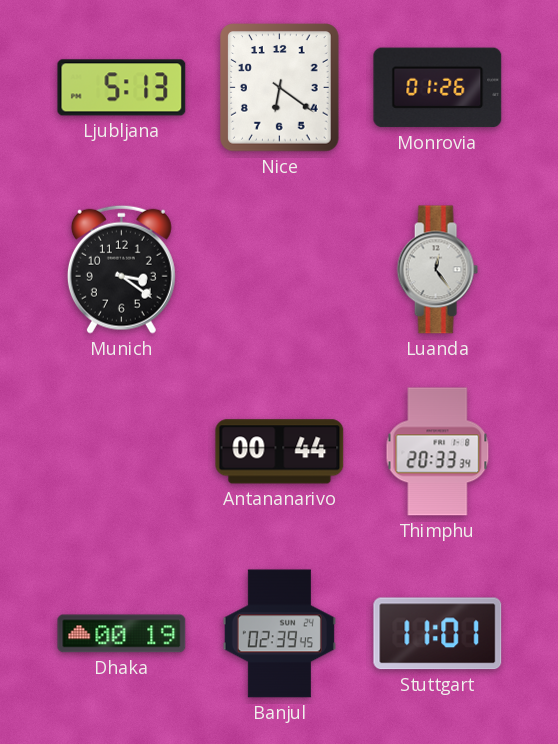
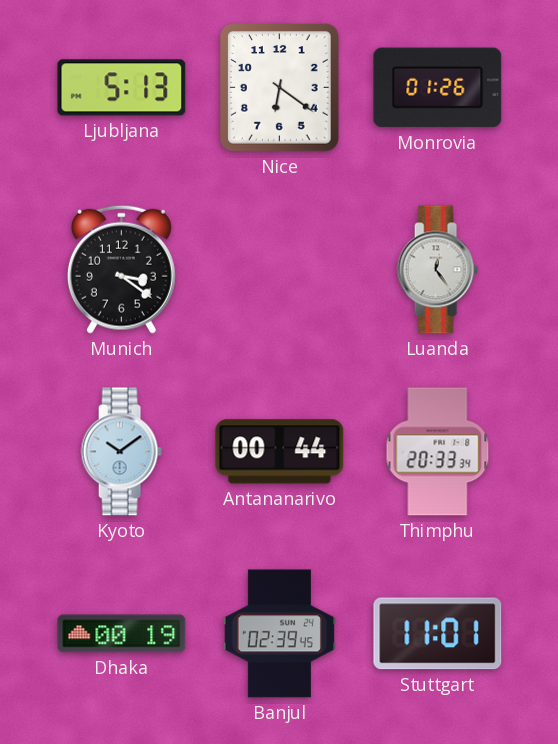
Kyoto: none -> 10:09
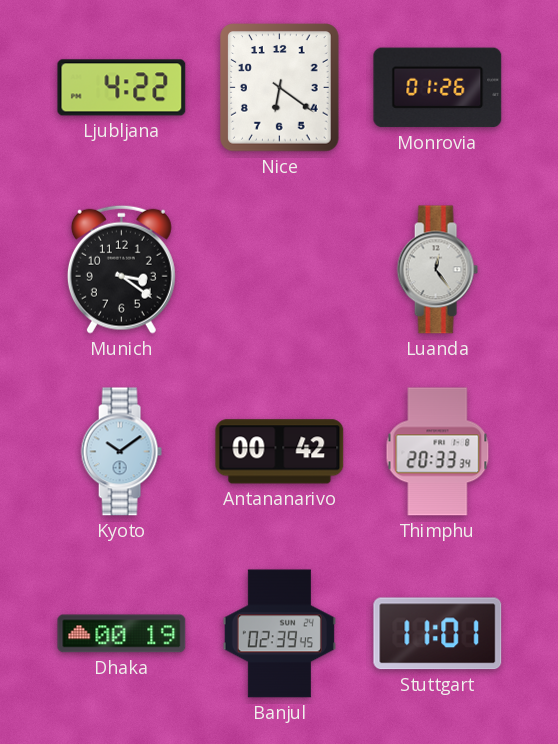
Ljubljana: 5:13 -> 4:22
Antananarivo: 00:44 -> 00:42
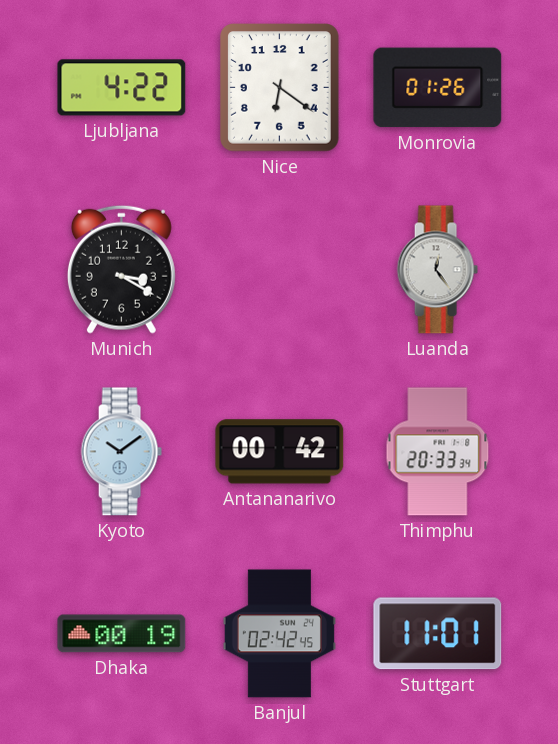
Munich: 3:21 -> 3:20
Banjul: 02:39 -> 02:42
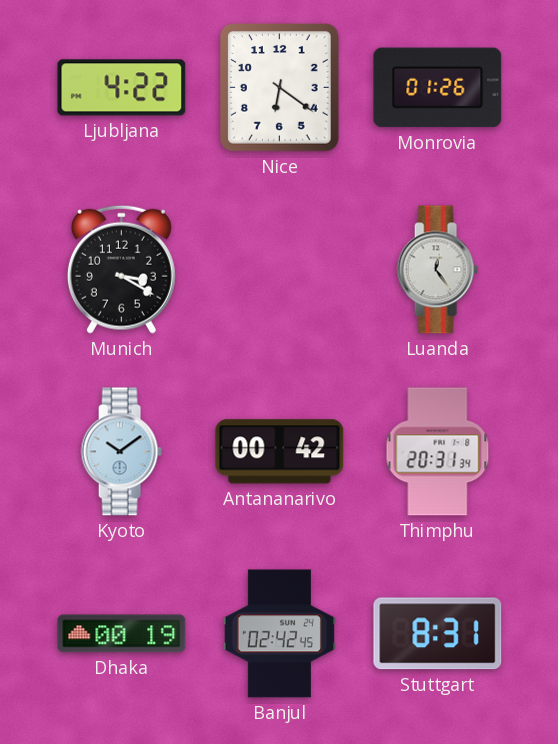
Thimphu: 20:33 -> 20:31
Stuttgart: 11:01 -> 8:31
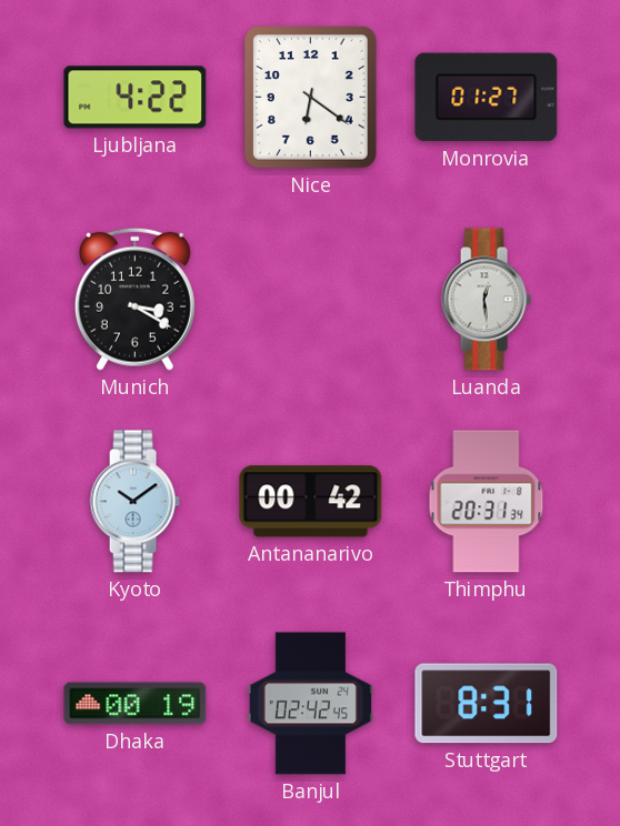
Monrovia: 01:26 -> 01:27
Luanda: 12:24 -> 12:29
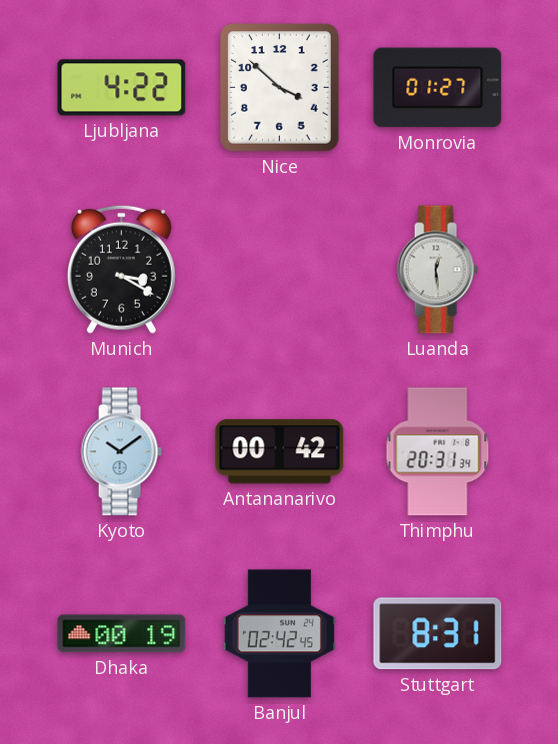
Nice: 6:21 -> 3:52
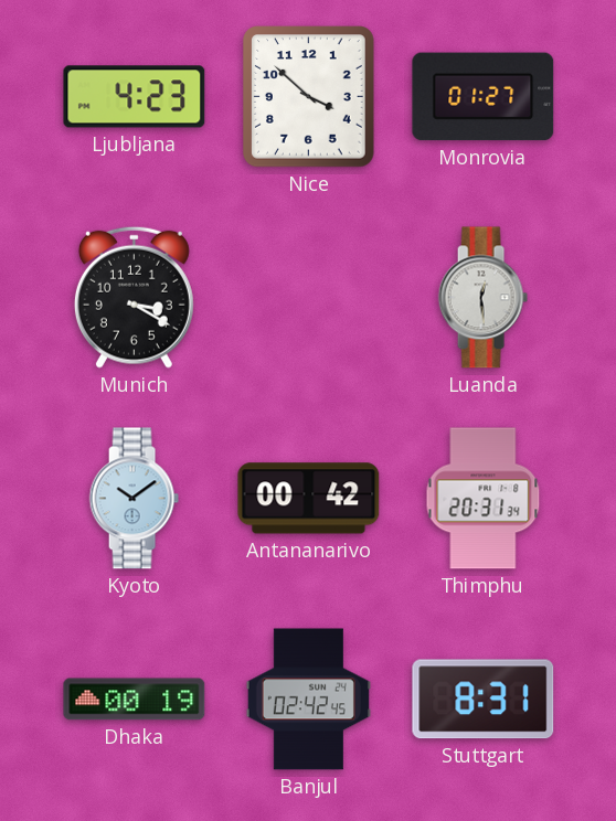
Ljubljana: 4:22 -> 4:23
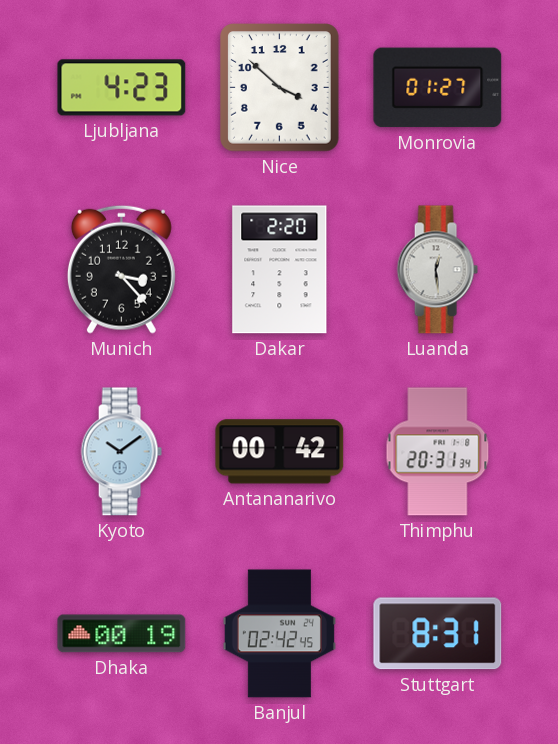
Munich: 3:20 -> 3:23
Dakar: none -> 2:20
